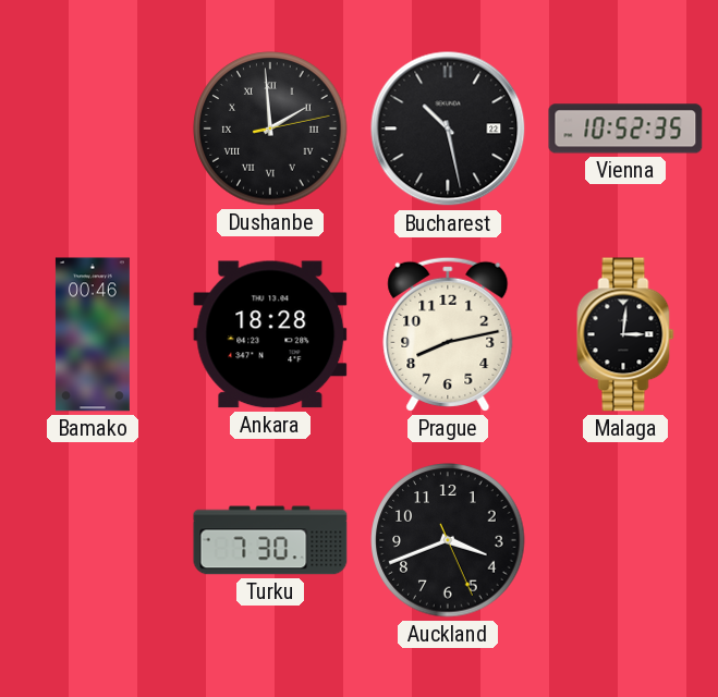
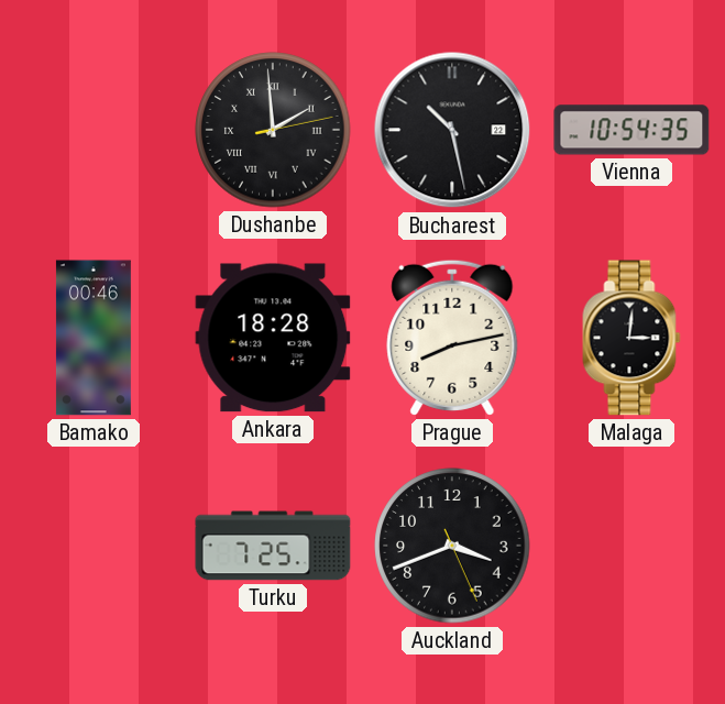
Vienna: 10:52 -> 10:54
Turku: 7:30 -> 7:25
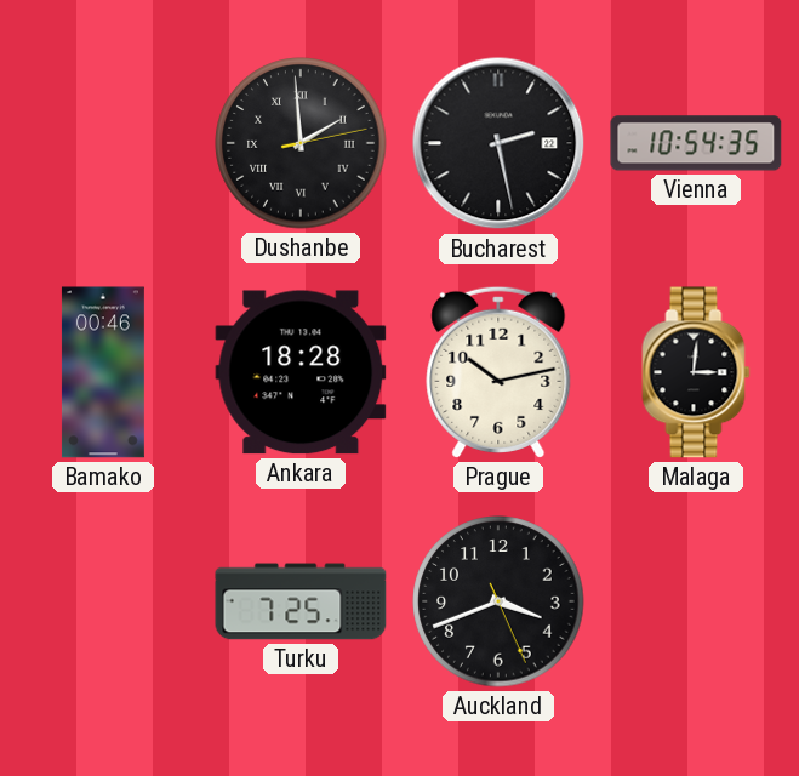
Bucharest: 10:28 -> 2:28
Prague: 8:13 -> 10:13
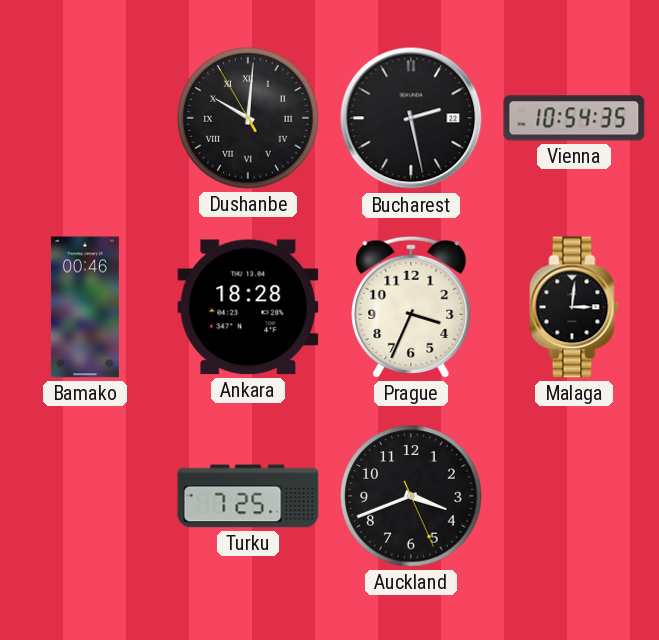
Dushanbe: 1:59 -> 10:00
Prague: 10:13 -> 3:34
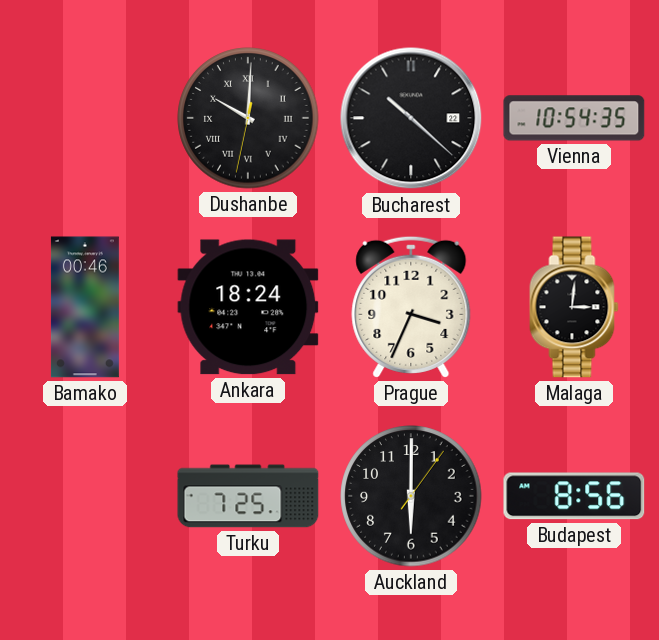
Dushanbe: 10:00:55 -> 10:00:32
Bucharest: 2:28 -> 10:22
Ankara: 18:28 -> 18:24
Auckland: 3:41 -> 6:00
Budapest: none -> 8:56
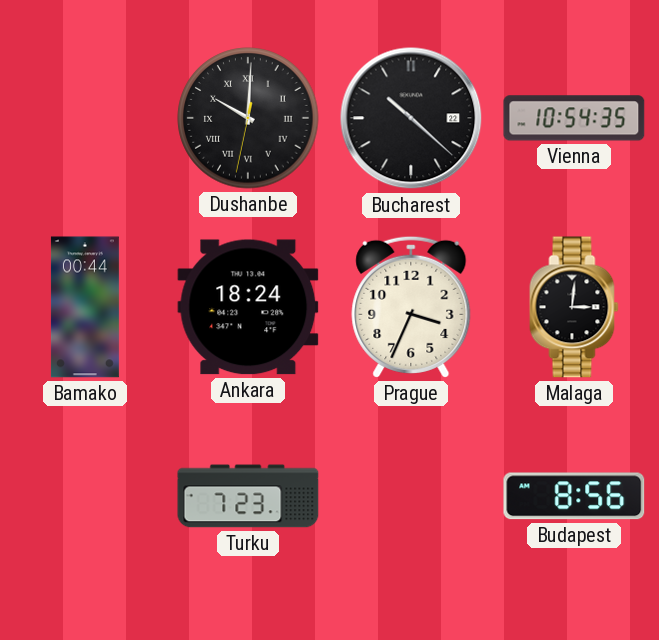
Bamako: 00:46 -> 00:44
Turku: 7:25 -> 7:23
Auckland: 6:00 -> none
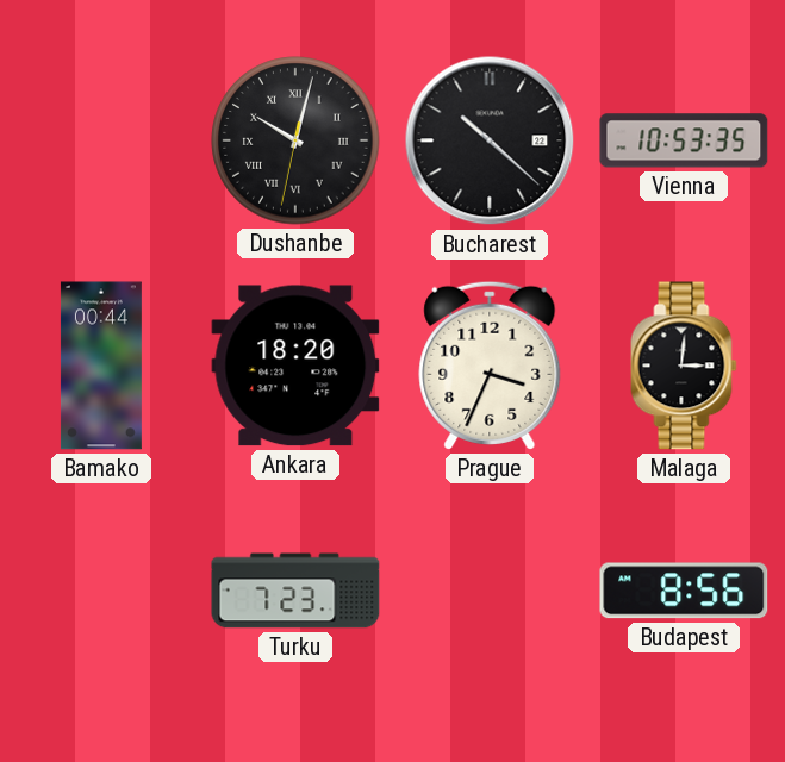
Dushanbe: 10:00 -> 10:02
Vienna: 10:54 -> 10:53
Ankara: 18:24 -> 18:20
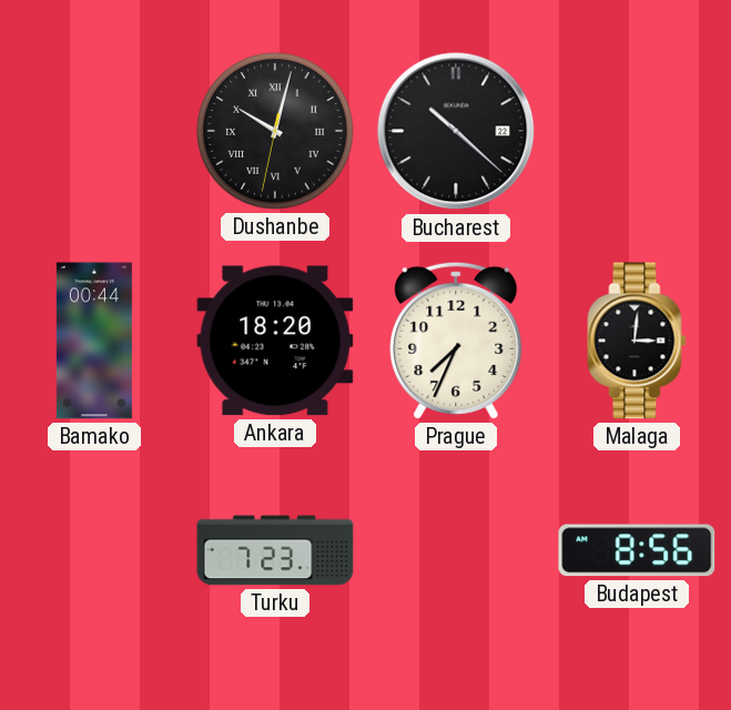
Vienna: 10:53 -> none
Prague: 3:34 -> 7:34
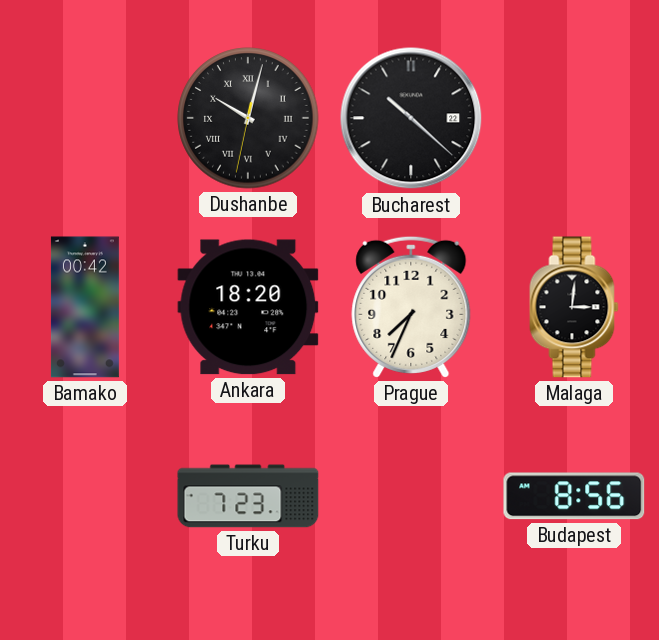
Bamako: 00:44 -> 00:42
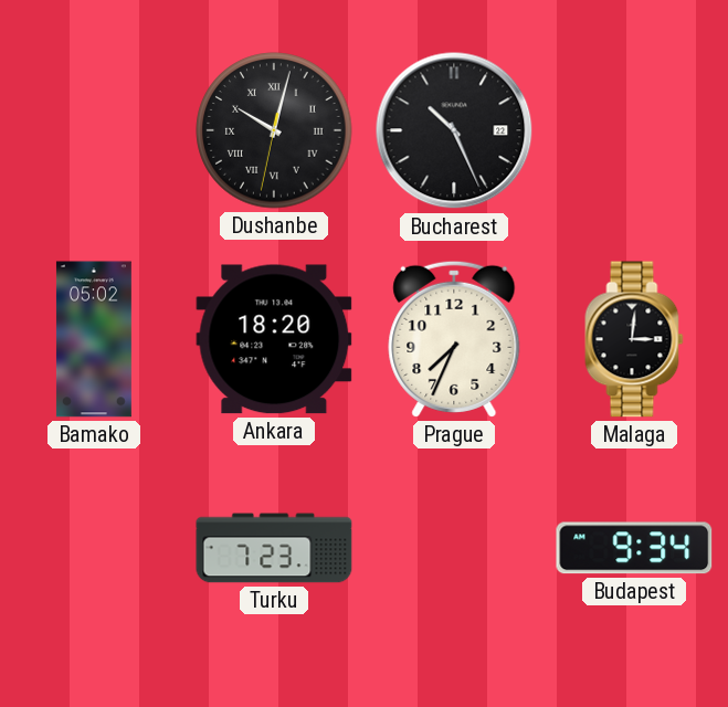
Bucharest: 10:22 -> 10:26
Bamako: 00:42 -> 05:02
Budapest: 8:56 -> 9:34
